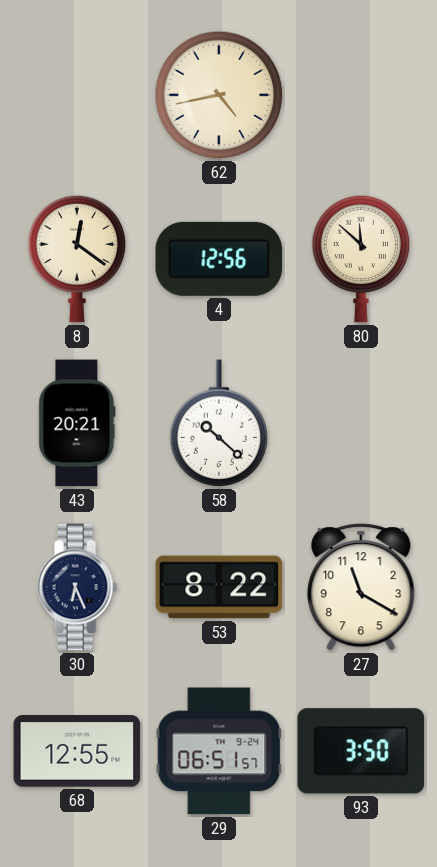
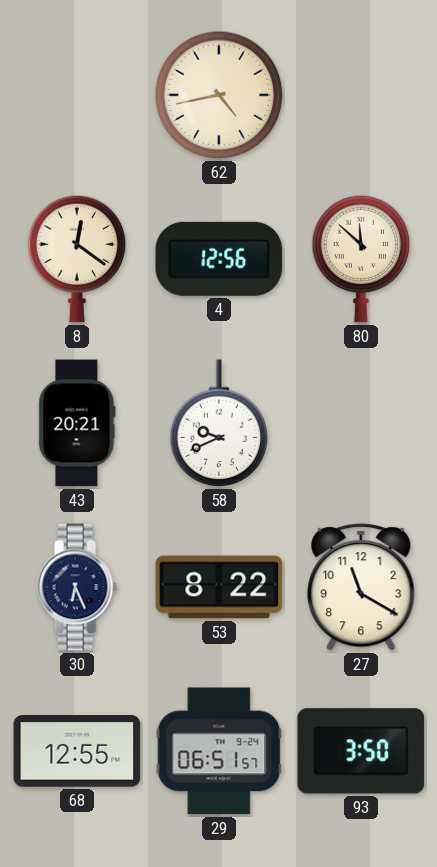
58: 10:22 -> 9:41
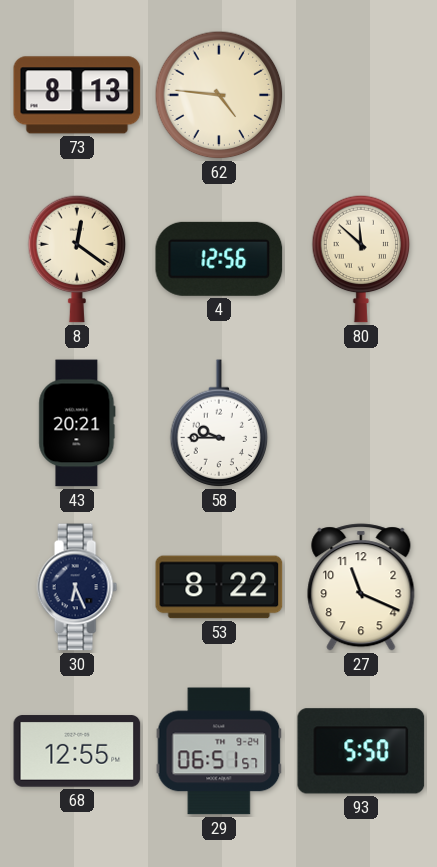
73: none -> 8:13
62: 4:43 -> 4:46
58: 9:41 -> 9:45
27: 11:20 -> 11:19
93: 3:50 -> 5:50
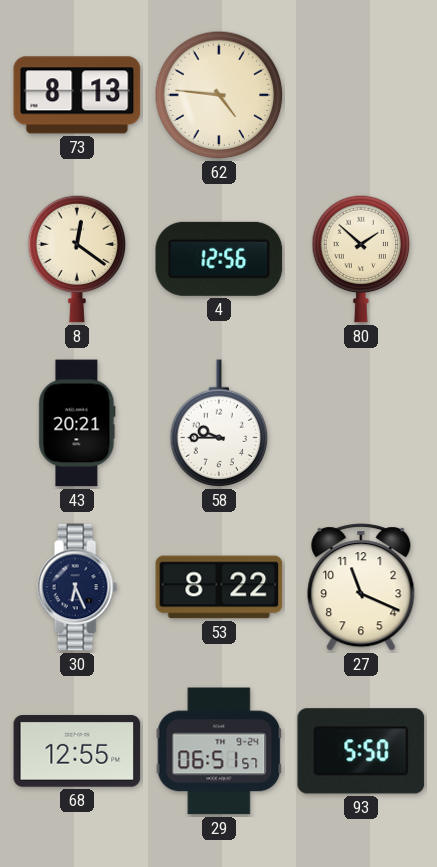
80: 11:52 -> 1:52
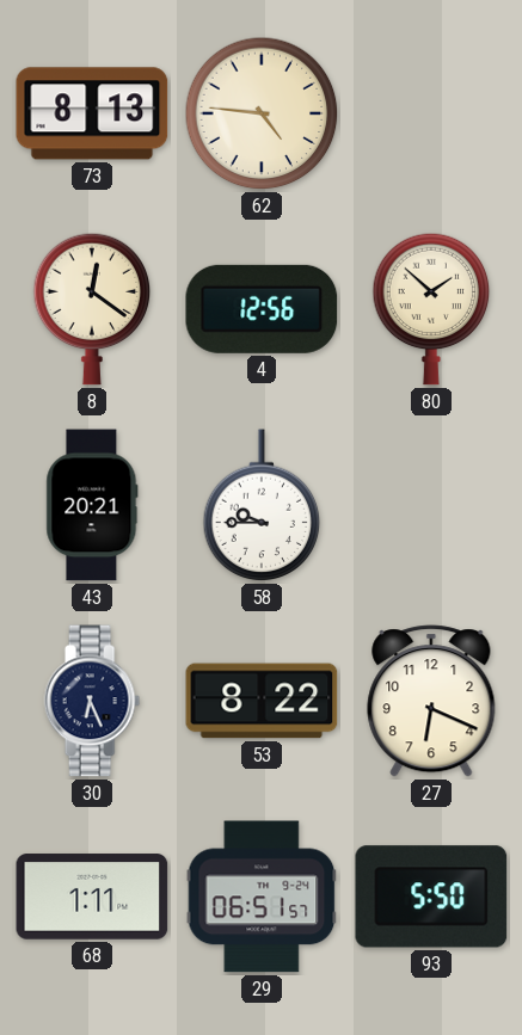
27: 11:19 -> 6:19
68: 12:55 -> 1:11
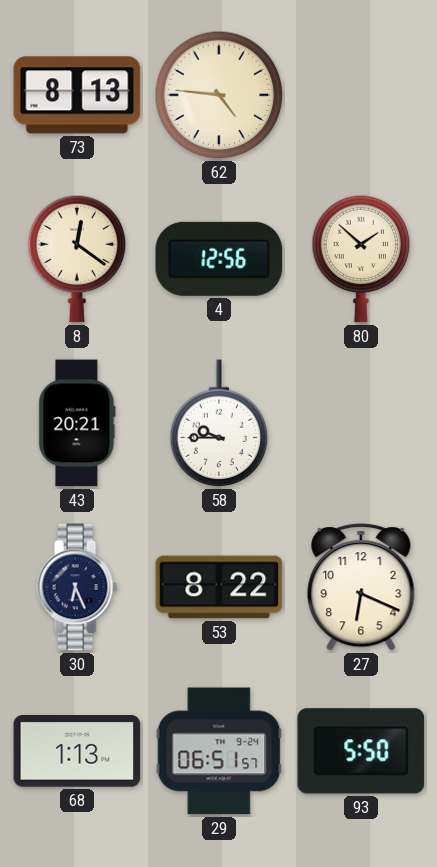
68: 1:11 -> 1:13
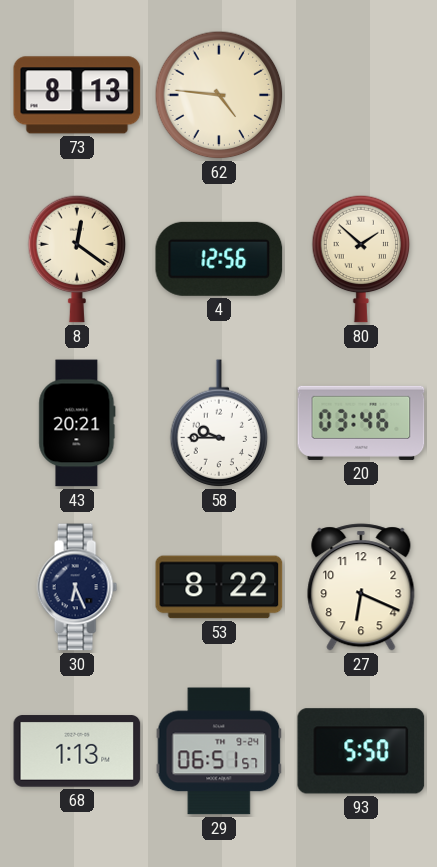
20: none -> 03:46
